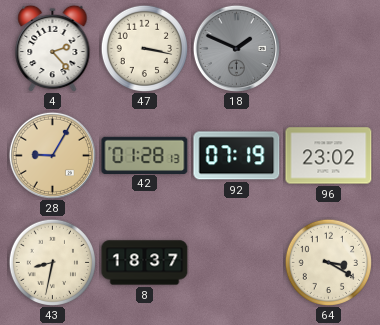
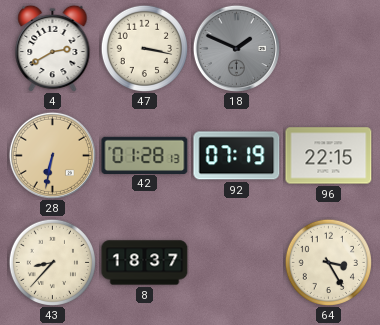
4: 2:23 -> 2:40
28: 9:05 -> 6:32
96: 23:02 -> 22:15
43: 8:32 -> 8:37
64: 3:20 -> 3:25
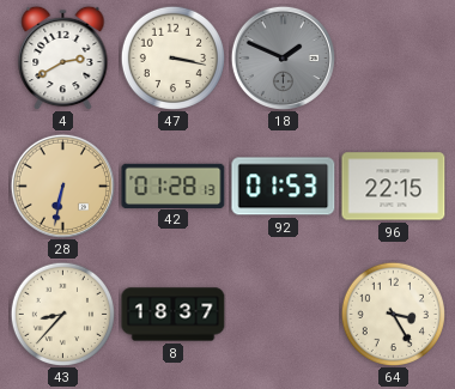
92: 07:19 -> 01:53
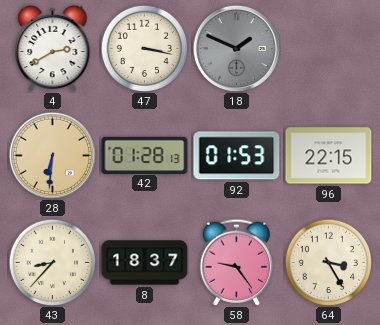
28: 6:32 -> 6:31
58: none -> 9:24
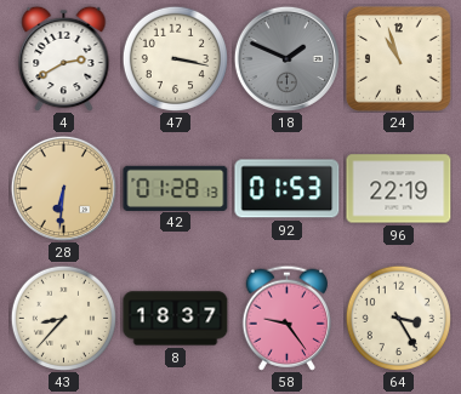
24: none -> 10:57
96: 22:15 -> 22:19
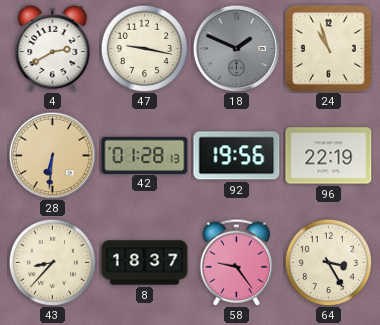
47: 3:17 -> 9:17
92: 01:53 -> 19:56
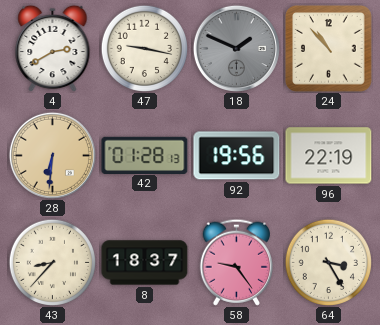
24: 10:57 -> 10:53
